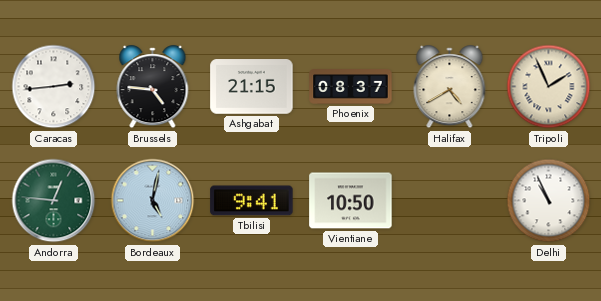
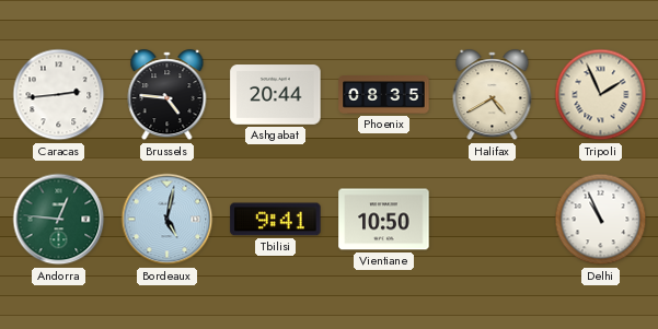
Ashgabat: 21:15 -> 20:44
Phoenix: 08:37 -> 08:35
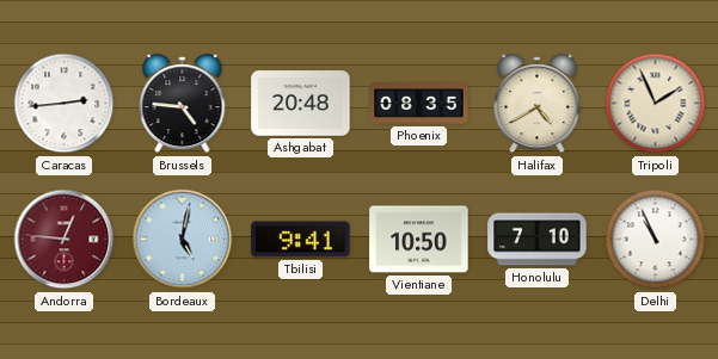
Ashgabat: 20:44 -> 20:48
Andorra dial: green -> burgundy
Honolulu: none -> 7:10
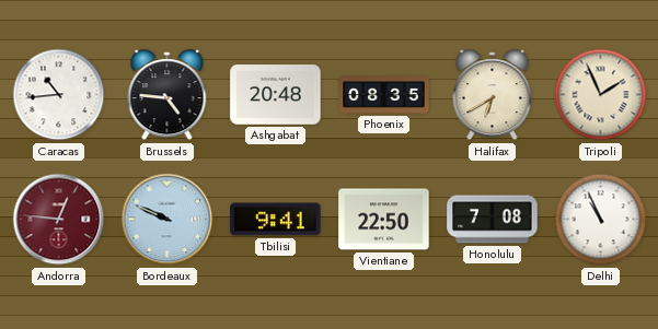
Caracas: 2:44 -> 10:44
Halifax: 4:40 -> 6:40
Bordeaux: 5:02 -> 9:49
Vientiane: 10:50 -> 22:50
Honolulu: 7:10 -> 7:08
